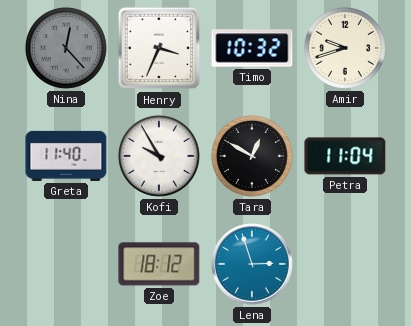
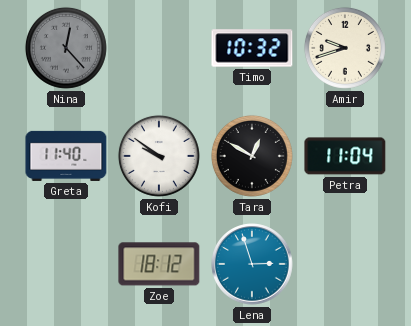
Henry: 3:34 -> none
Kofi: 9:55 -> 9:51
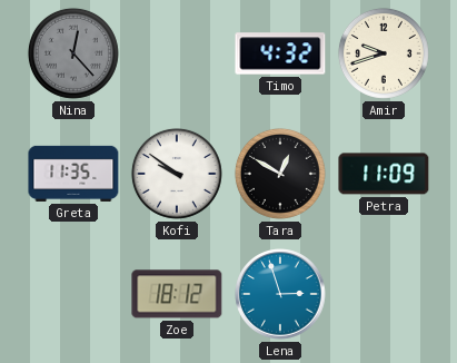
Timo: 10:32 -> 4:32
Greta: 11:40 -> 11:35
Petra: 11:04 -> 11:09
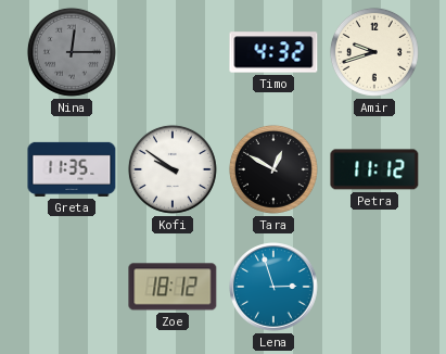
Nina: 12:23 -> 12:15
Petra: 11:09 -> 11:12
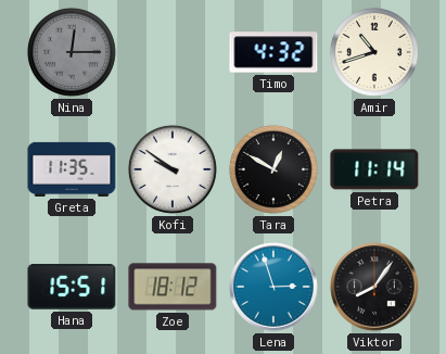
Amir: 9:42 -> 10:42
Petra: 11:12 -> 11:14
Hana: none -> 15:51
Viktor: none -> 8:06
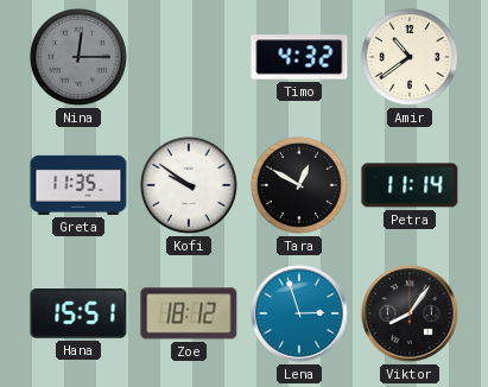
Amir: 10:42 -> 10:39
